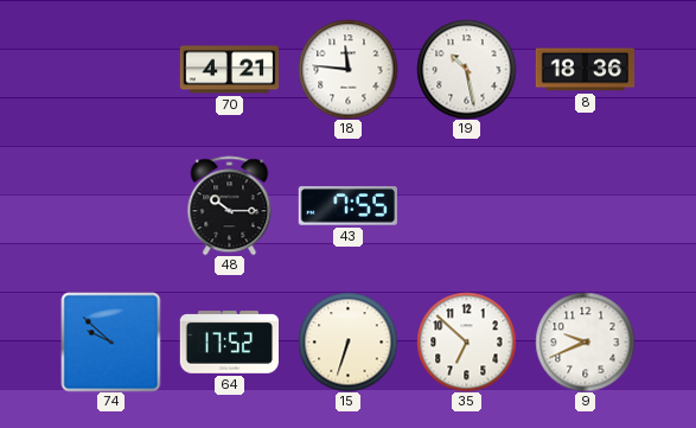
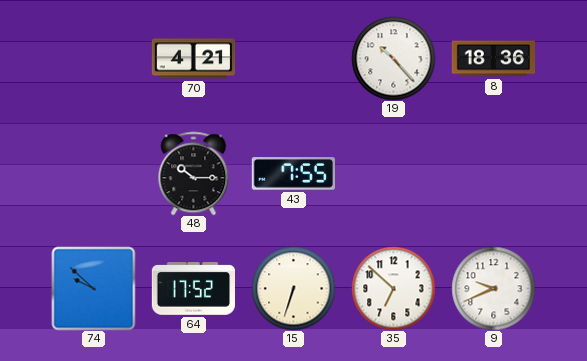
18: 11:46 -> none
19: 10:28 -> 10:23
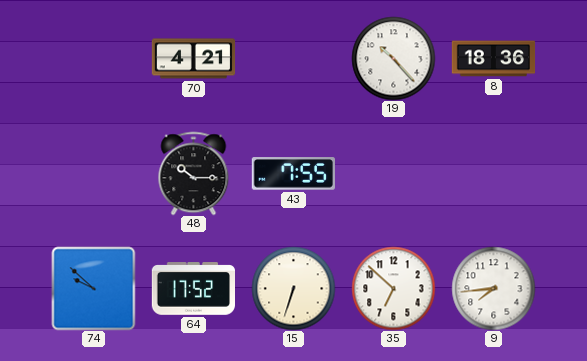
9: 9:41 -> 7:44
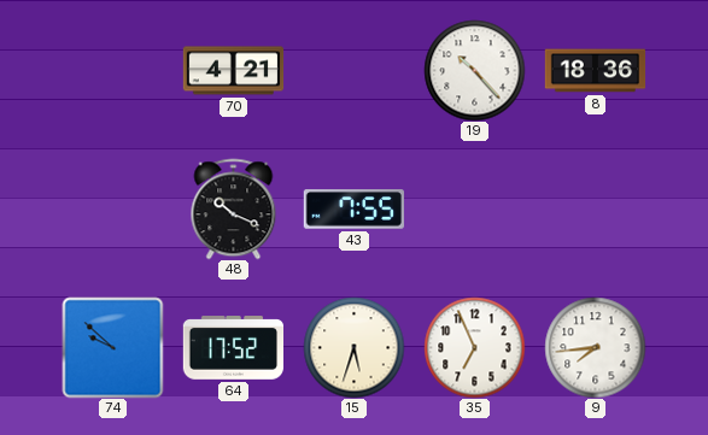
48: 10:15 -> 10:19
15: 6:33 -> 5:33
35: 6:52 -> 6:56
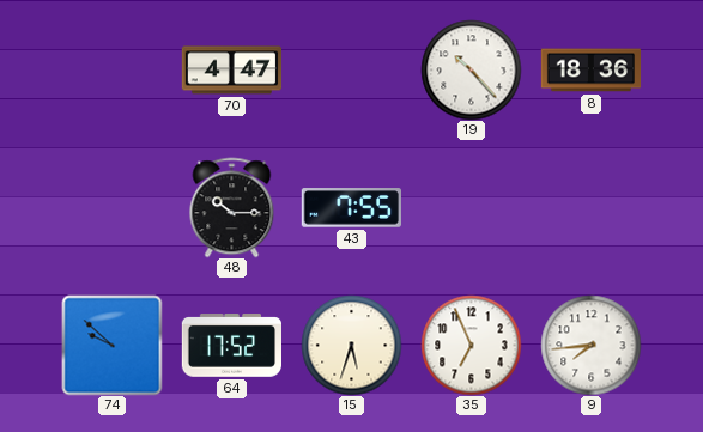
70: 4:21 -> 4:47
48: 10:19 -> 10:15
